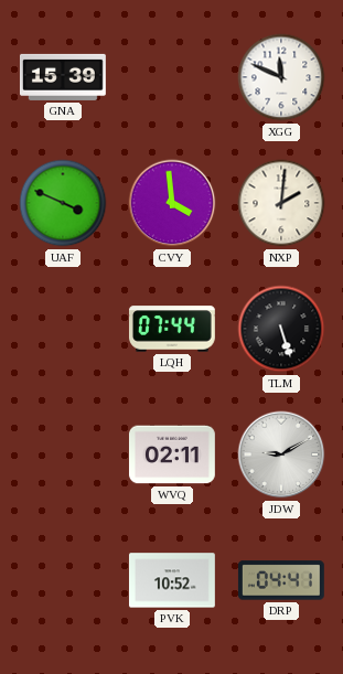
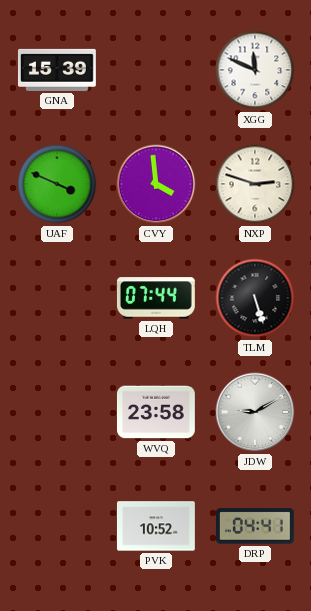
NXP: 2:01 -> 2:48
WVQ: 02:11 -> 23:58
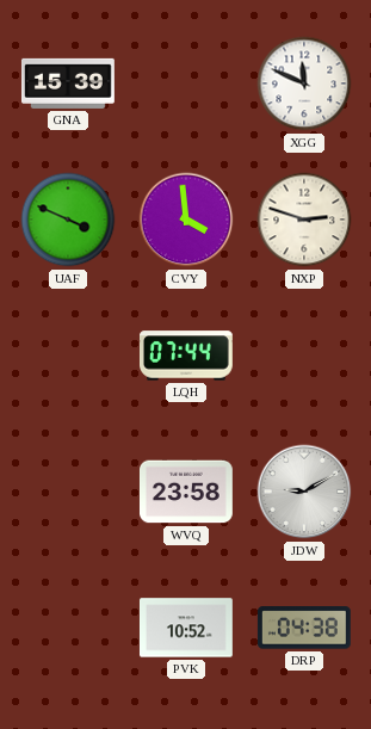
TLM: 5:27 -> none
DRP: 04:41 -> 04:38
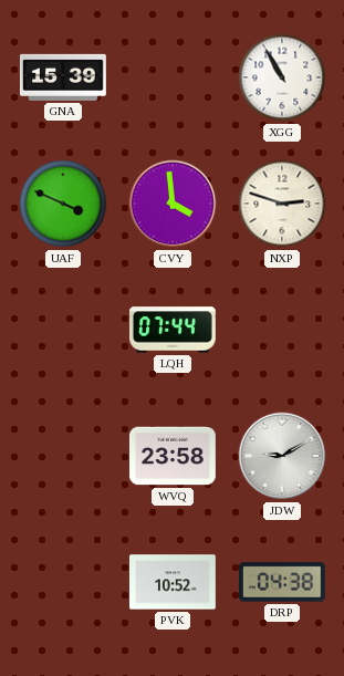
XGG: 11:49 -> 10:55
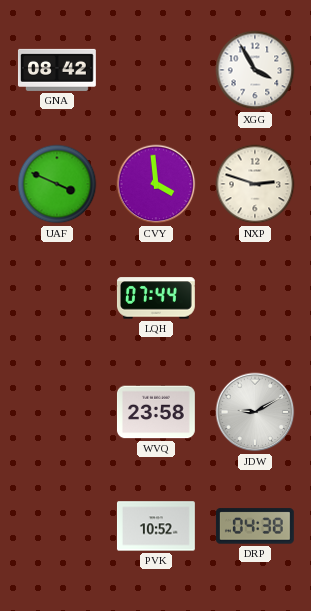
GNA: 15:39 -> 08:42
XGG: 10:55 -> 3:55
